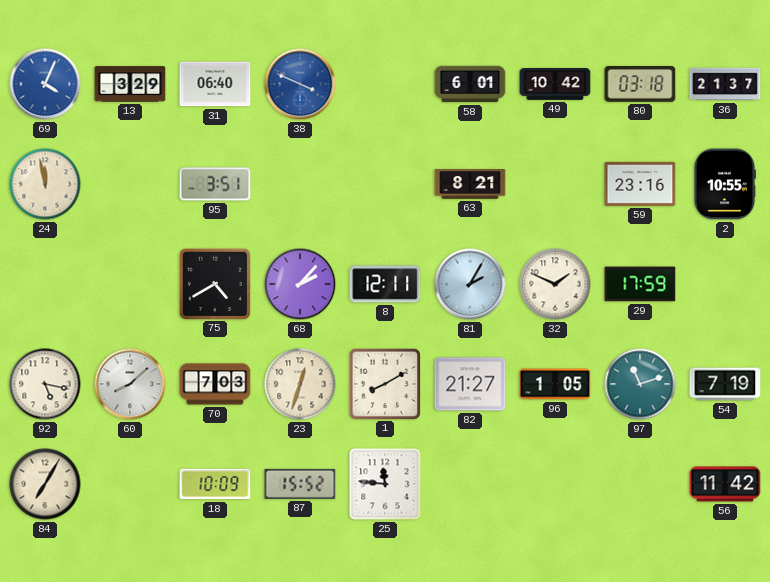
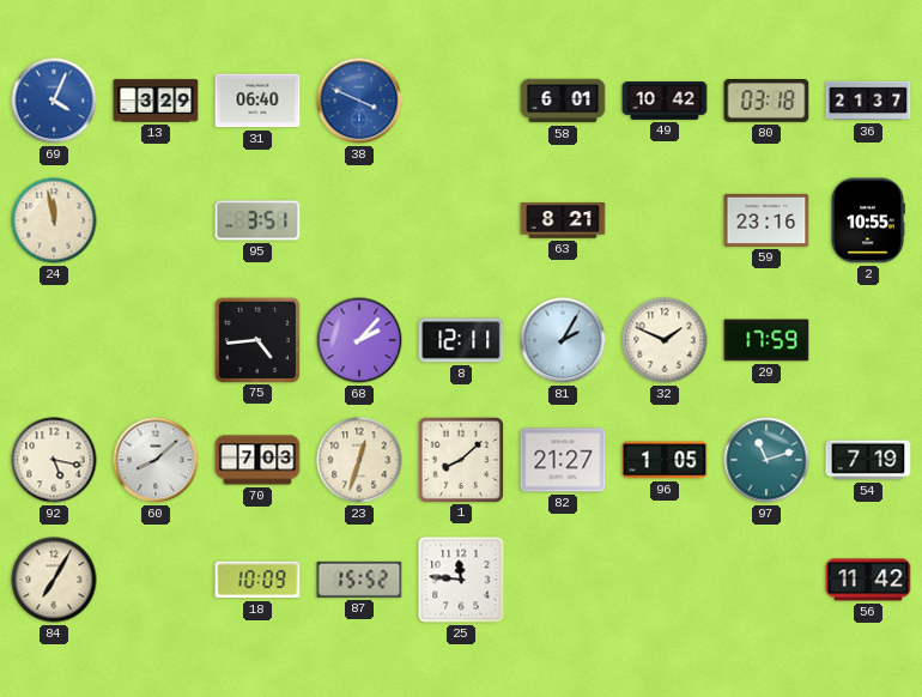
75: 4:40 -> 4:44
1: 8:10 -> 8:08
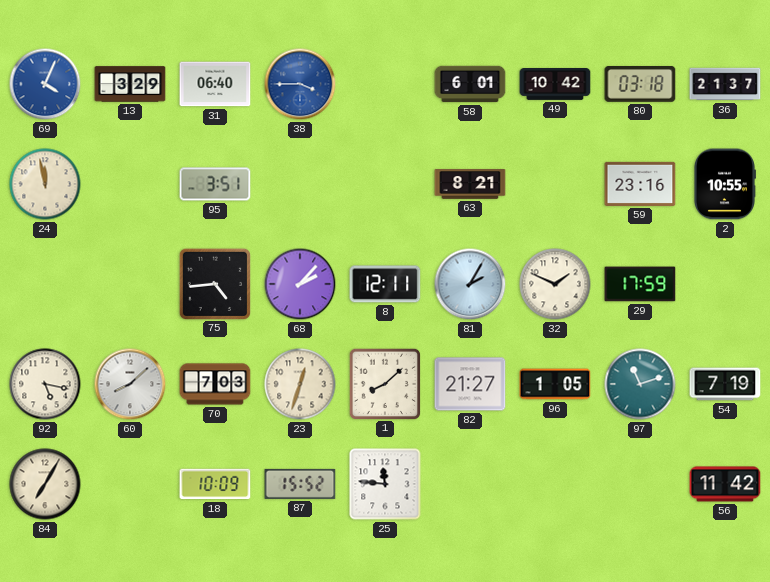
38: 3:49 -> 3:45
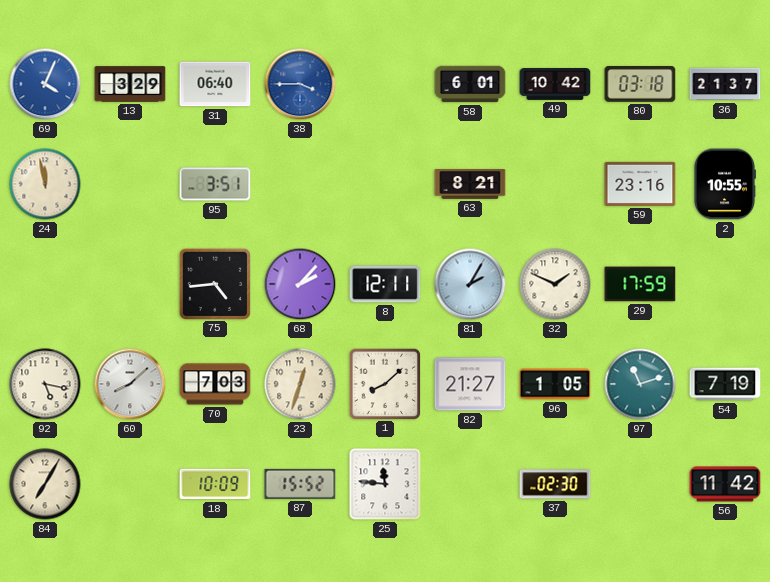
37: none -> 02:30
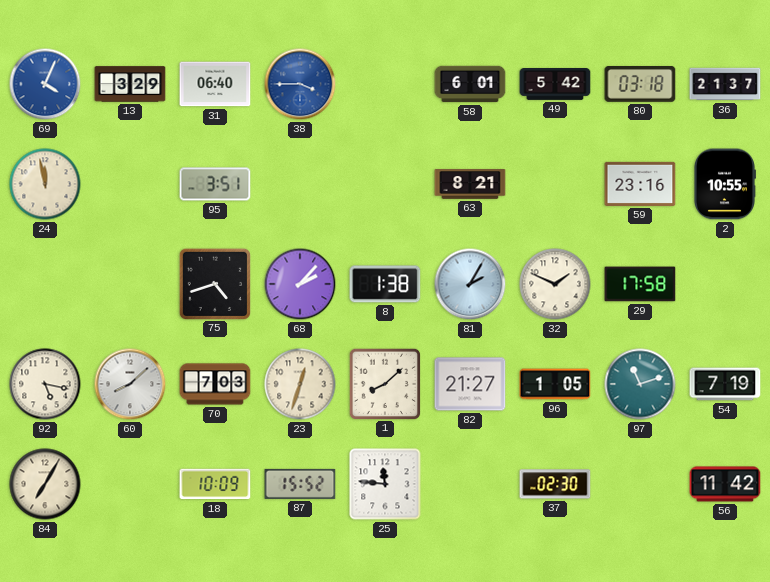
49: 10:42 -> 5:42
75: 4:44 -> 4:42
8: 12:11 -> 1:38
29: 17:59 -> 17:58
